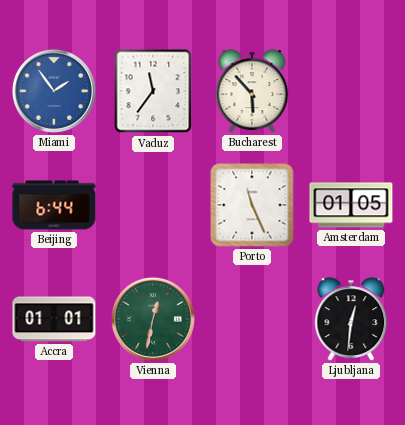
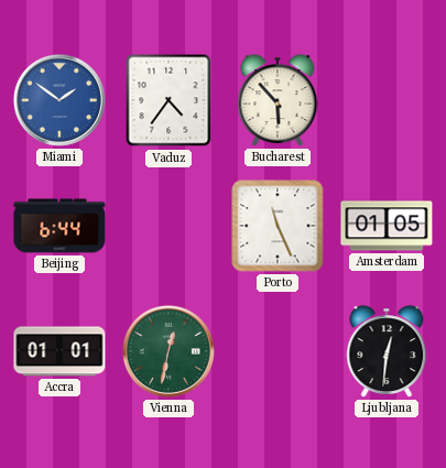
Miami: 1:54 -> 1:51
Vaduz: 11:36 -> 4:36
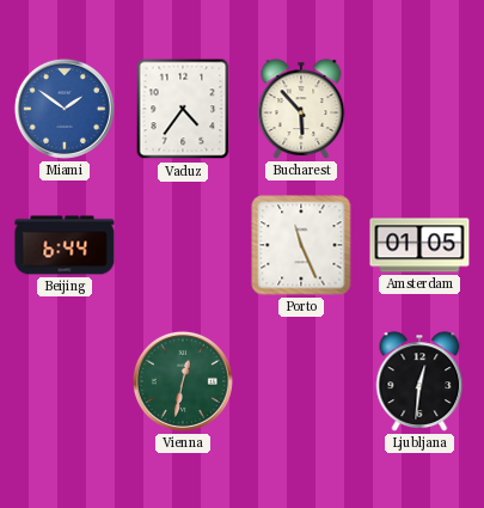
Accra: 01:01 -> none
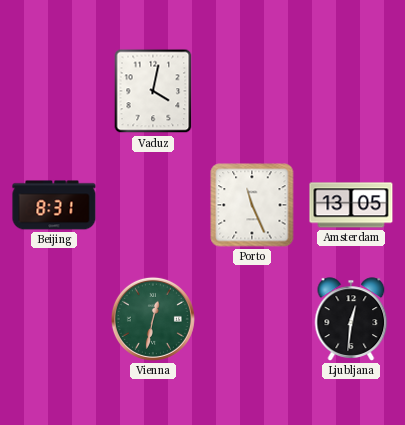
Miami: 1:51 -> none
Vaduz: 4:36 -> 4:02
Bucharest: 5:53 -> none
Beijing: 6:44 -> 8:31
Amsterdam: 01:05 -> 13:05
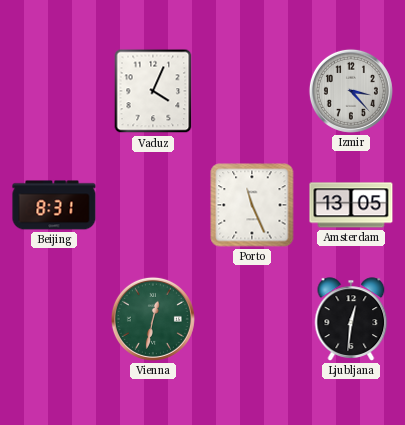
Vaduz: 4:02 -> 4:04
Izmir: none -> 3:23
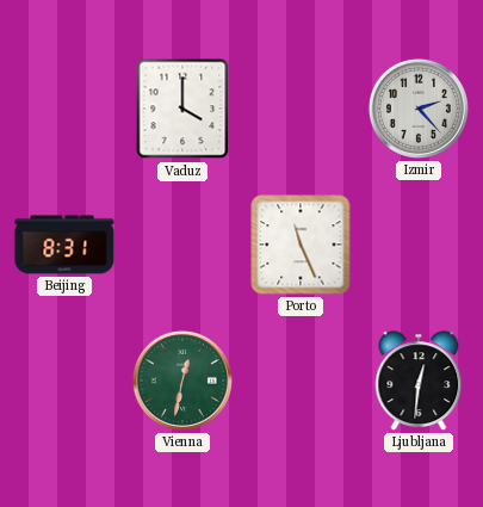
Vaduz: 4:04 -> 4:00
Izmir: 3:23 -> 2:23
Amsterdam: 13:05 -> none
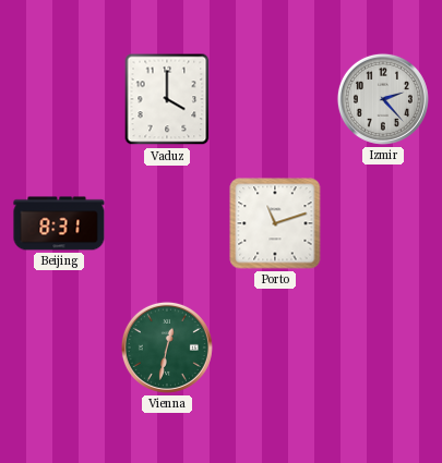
Porto: 11:26 -> 11:12
Ljubljana: 12:31 -> none
